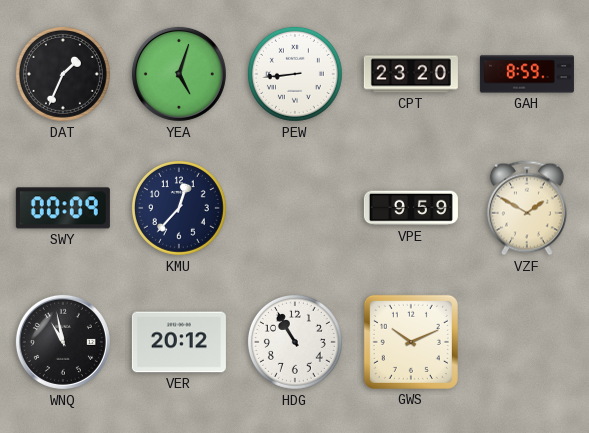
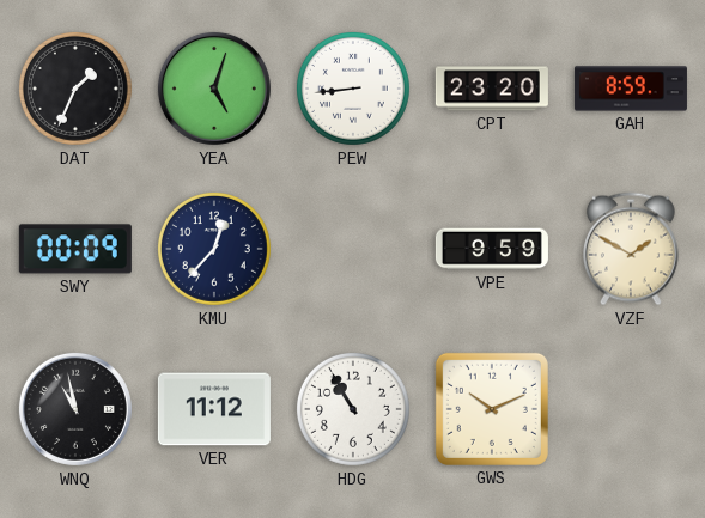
VER: 20:12 -> 11:12
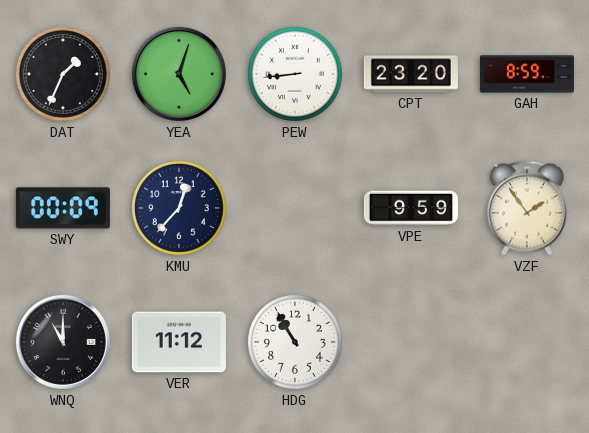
VZF: 1:50 -> 1:54
WNQ: 10:58 -> 11:00
GWS: 10:11 -> none
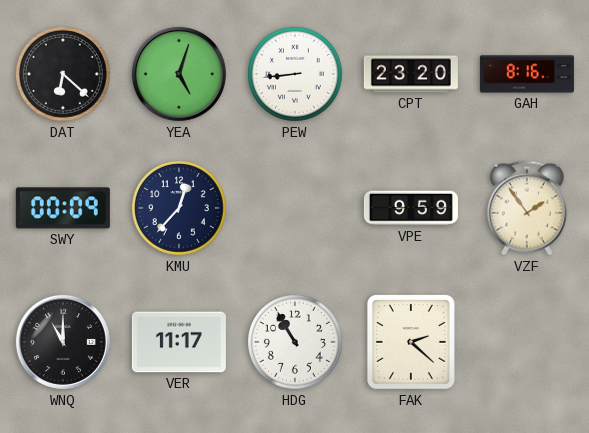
DAT: 1:34 -> 6:22
GAH: 8:59 -> 8:16
VER: 11:12 -> 11:17
FAK: none -> 2:22
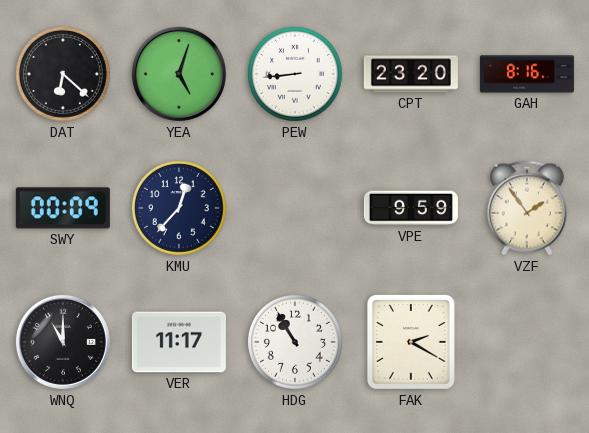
FAK: 2:22 -> 2:20
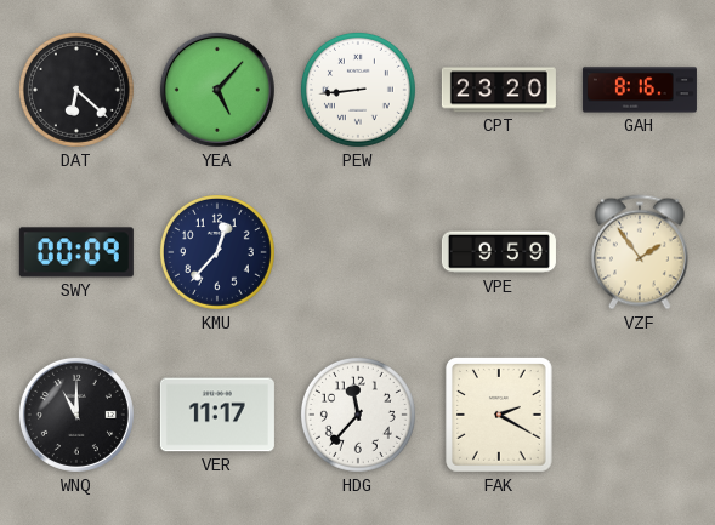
YEA: 5:03 -> 5:07
HDG: 10:55 -> 11:37
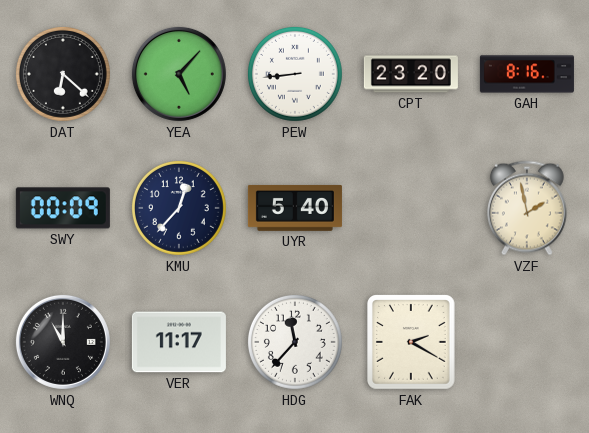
UYR: none -> 5:40
VPE: 9:59 -> none
VZF: 1:54 -> 1:58
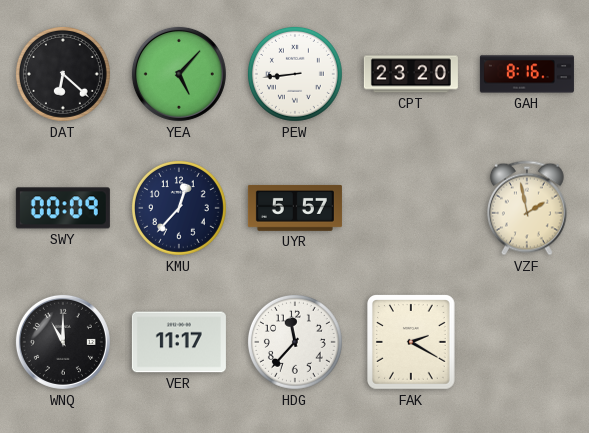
UYR: 5:40 -> 5:57
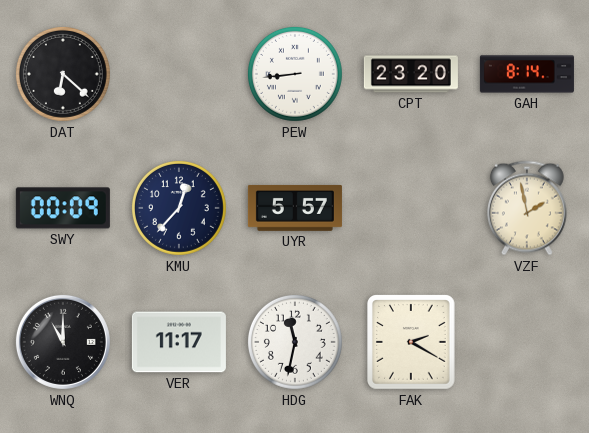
YEA: 5:07 -> none
GAH: 8:16 -> 8:14
HDG: 11:37 -> 11:32
